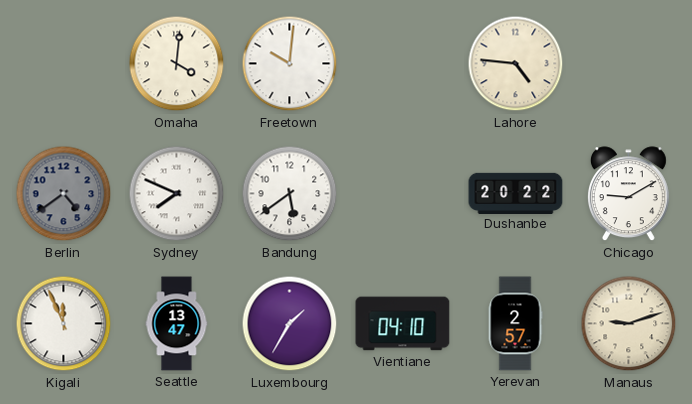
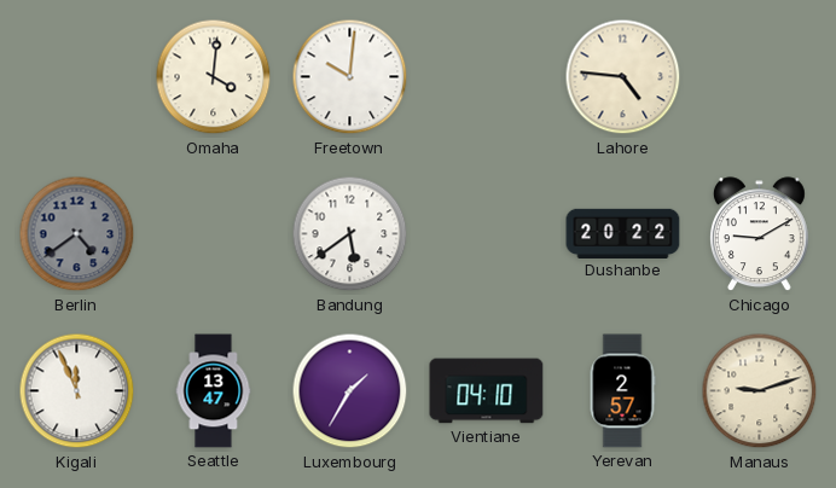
Sydney: 7:49 -> none
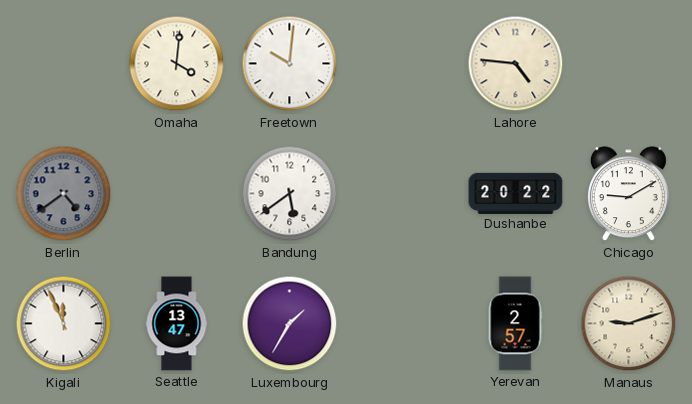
Vientiane: 04:10 -> none
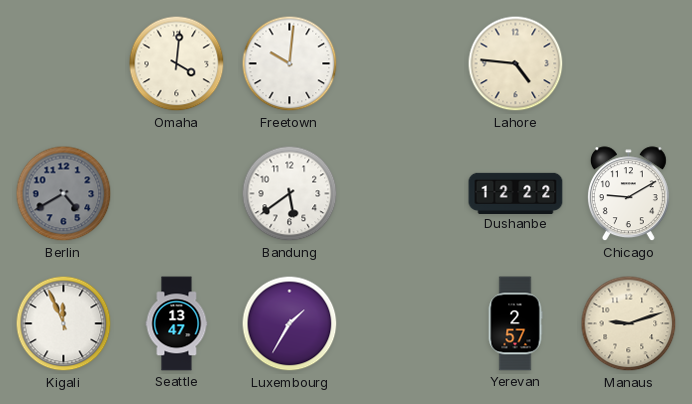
Berlin: 4:39 -> 4:40
Dushanbe: 20:22 -> 12:22
